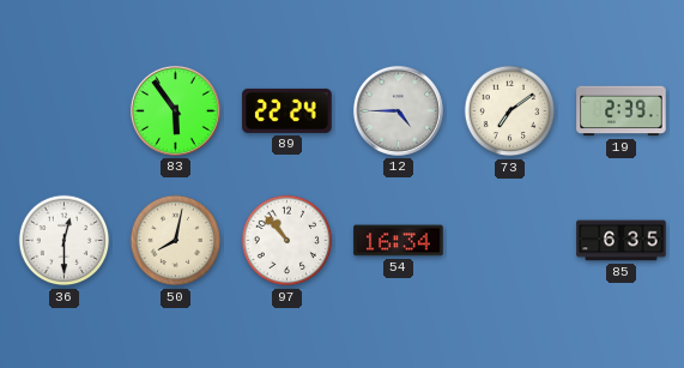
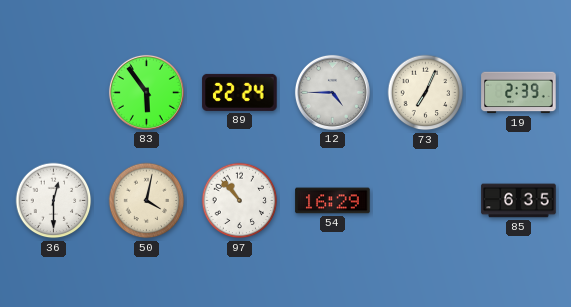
73: 7:09 -> 7:04
50: 8:02 -> 4:02
54: 16:34 -> 16:29
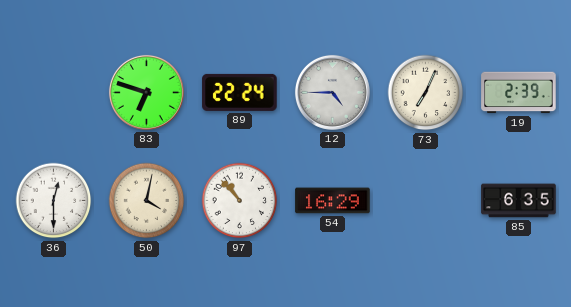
83: 5:54 -> 6:48
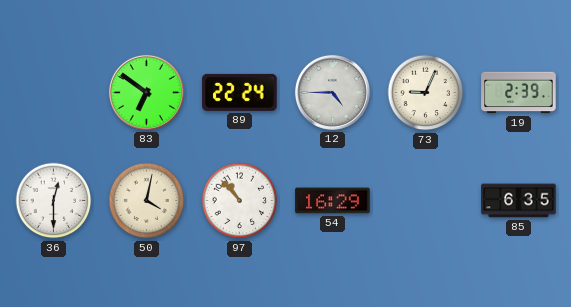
83: 6:48 -> 6:51
73: 7:04 -> 9:04
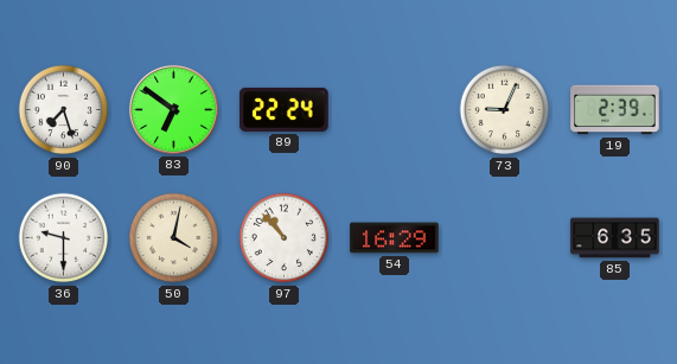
90: none -> 7:27
12: 4:45 -> none
36: 12:30 -> 9:30
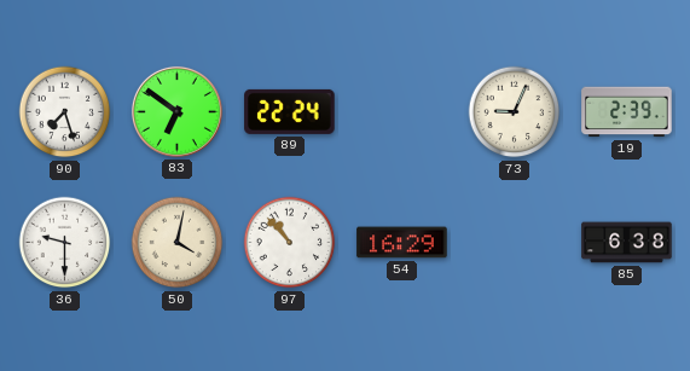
85: 6:35 -> 6:38
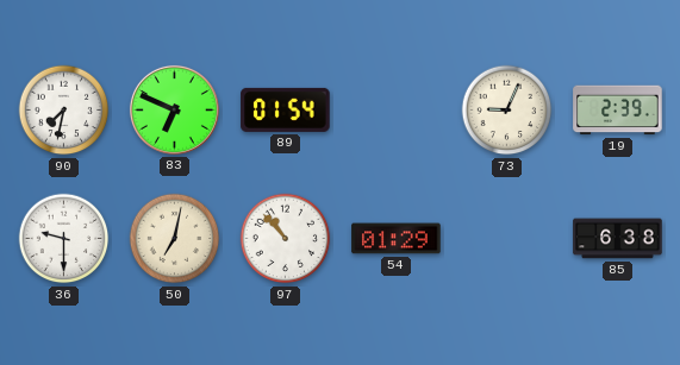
90: 7:27 -> 7:32
83: 6:51 -> 6:49
89: 22:24 -> 01:54
50: 4:02 -> 7:02
54: 16:29 -> 01:29
